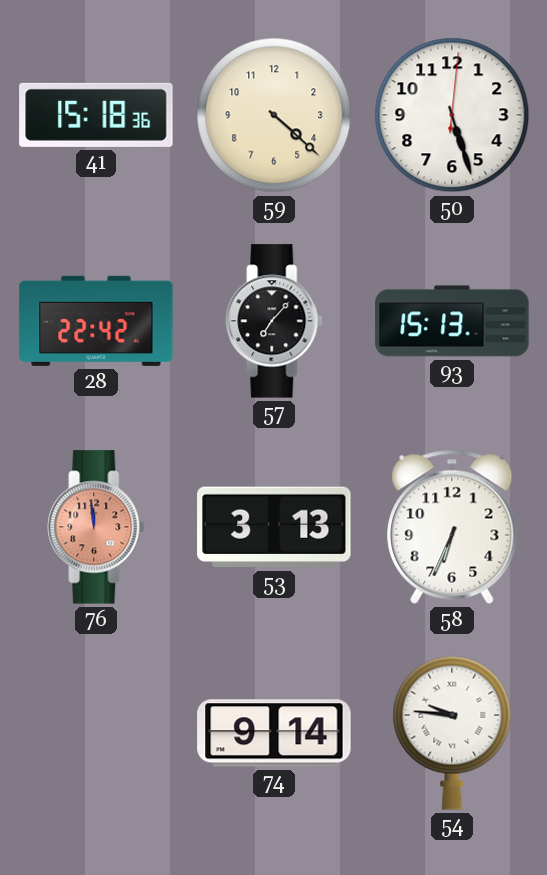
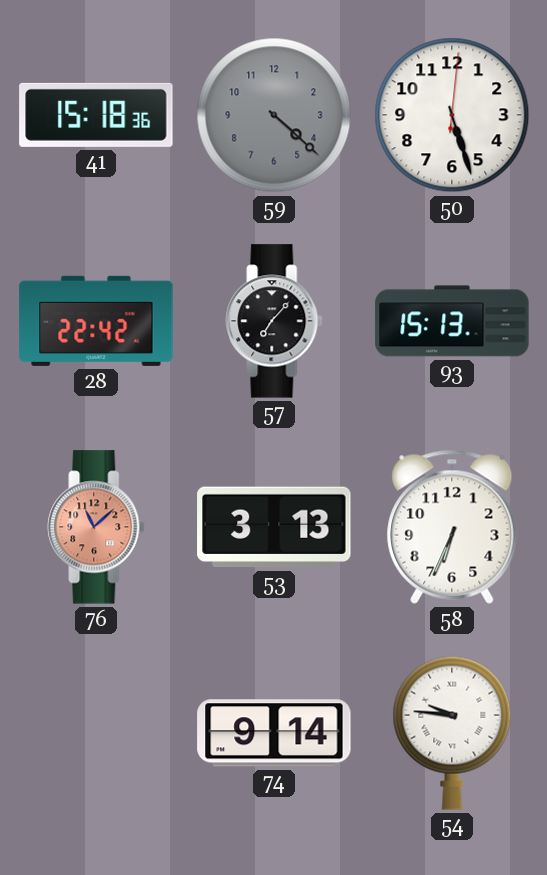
59 dial: cream -> grey
76: 11:59 -> 11:08
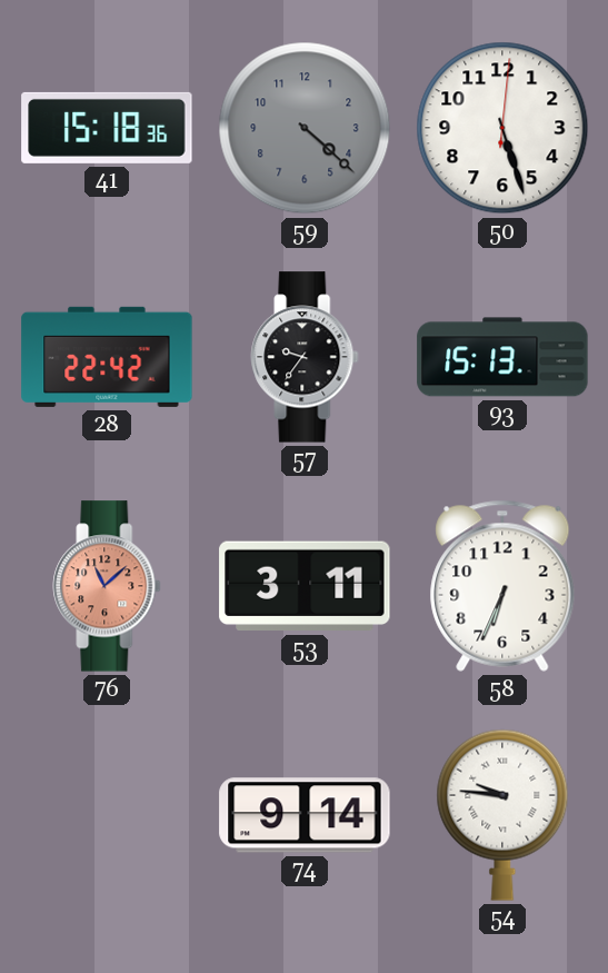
57: 7:07 -> 9:36
53: 3:13 -> 3:11
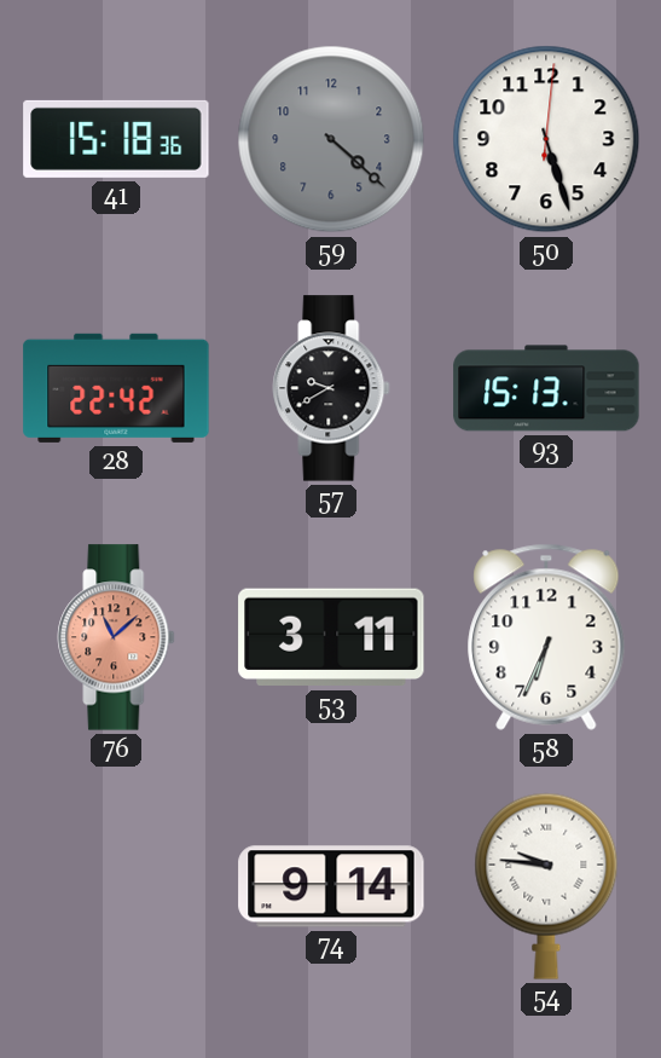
57: 9:36 -> 9:40
